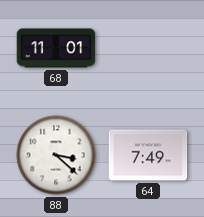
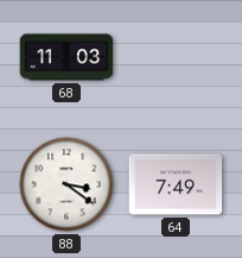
68: 11:01 -> 11:03
88: 3:22 -> 3:21
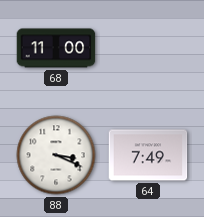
68: 11:03 -> 11:00
88: 3:21 -> 3:19
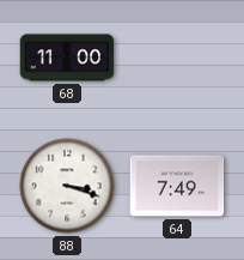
88: 3:19 -> 3:18
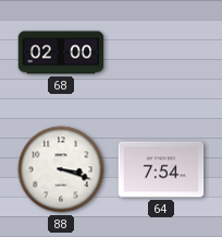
68: 11:00 -> 02:00
64: 7:49 -> 7:54
